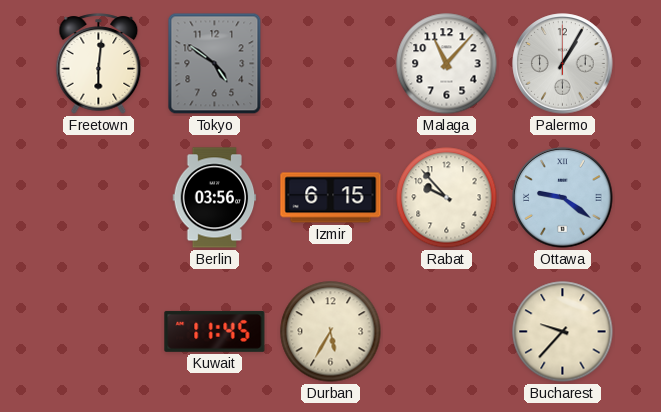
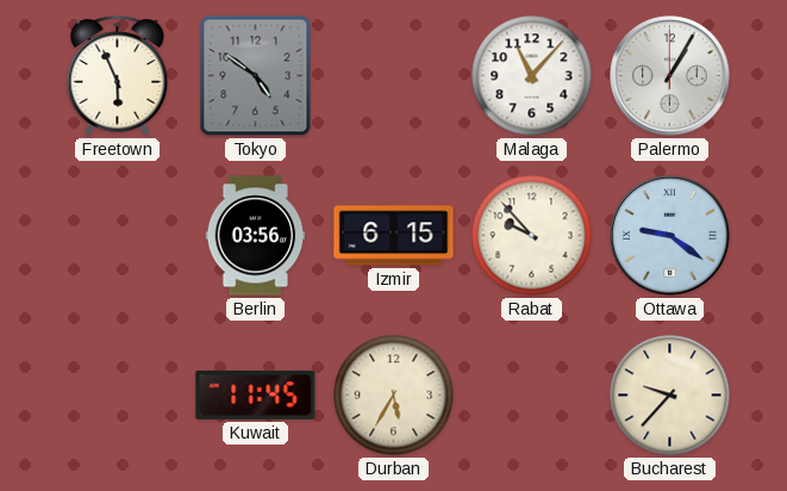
Freetown: 6:01 -> 5:56
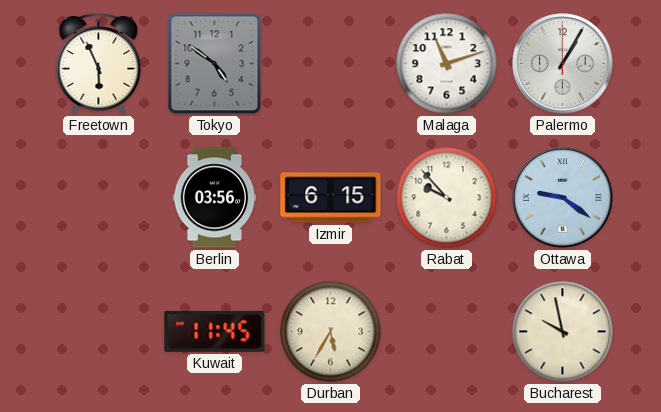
Malaga: 11:07 -> 11:12
Bucharest: 9:37 -> 9:58
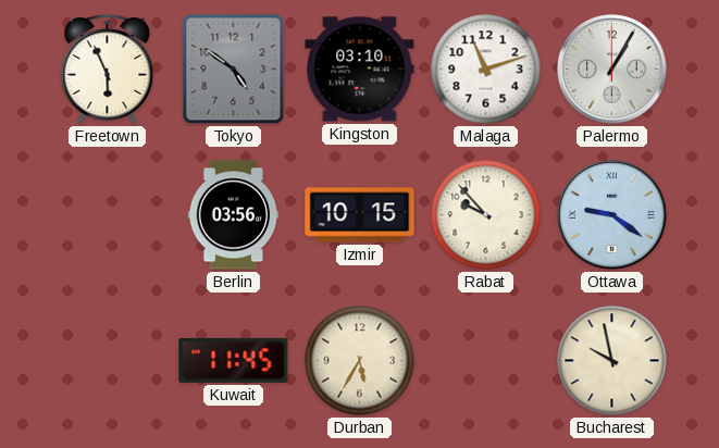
Kingston: none -> 03:10
Izmir: 6:15 -> 10:15
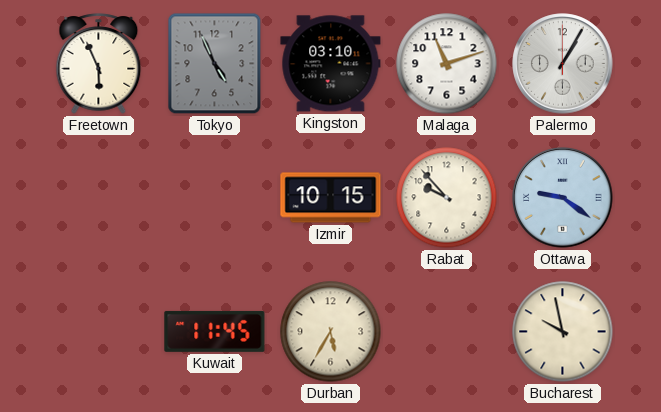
Tokyo: 4:51 -> 4:56
Berlin: 03:56 -> none
